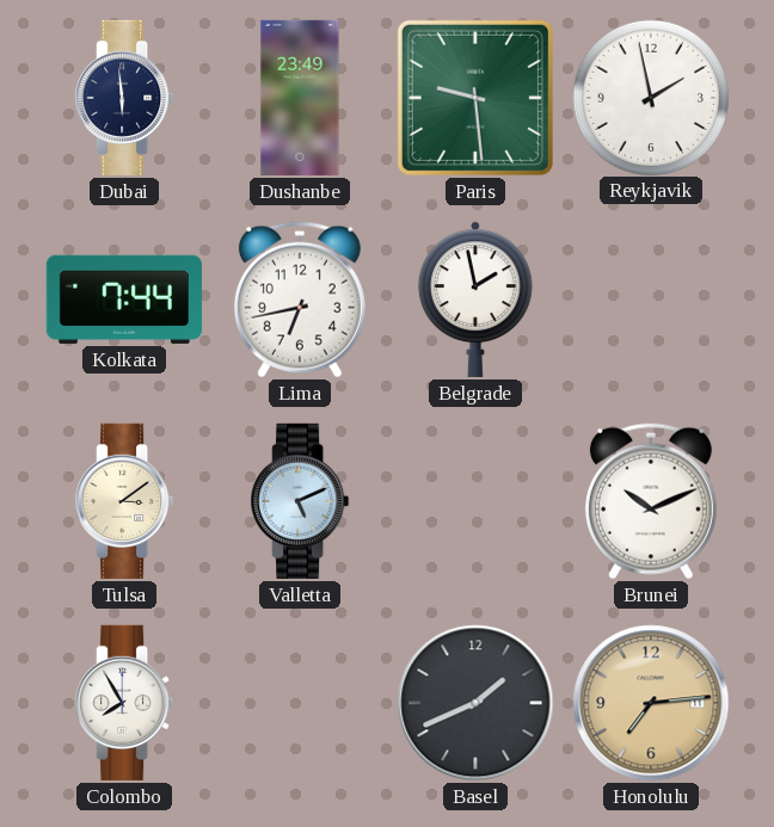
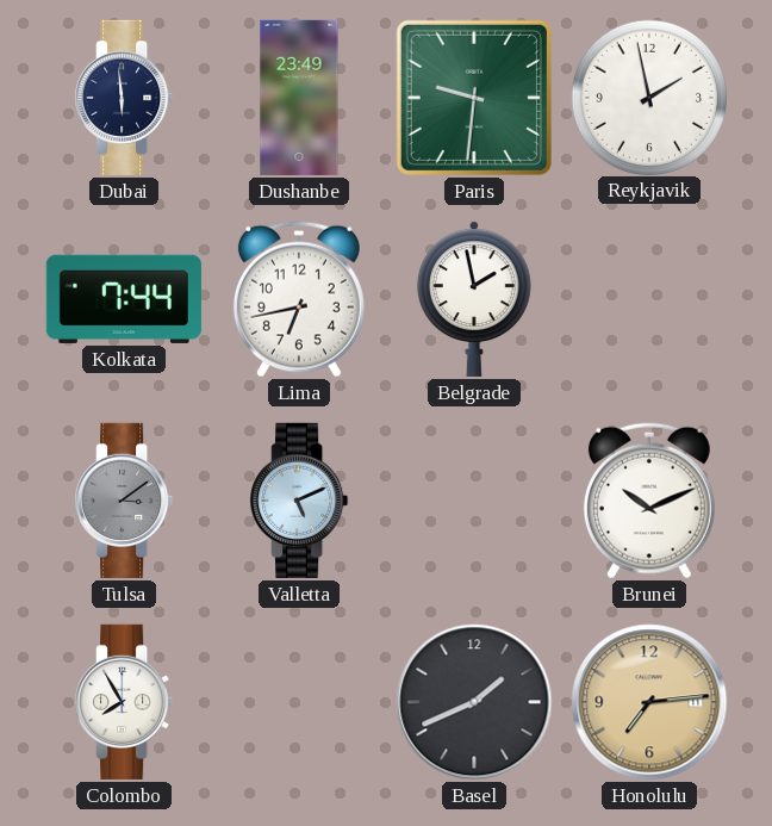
Paris: 9:29 -> 9:31
Tulsa dial: cream -> grey
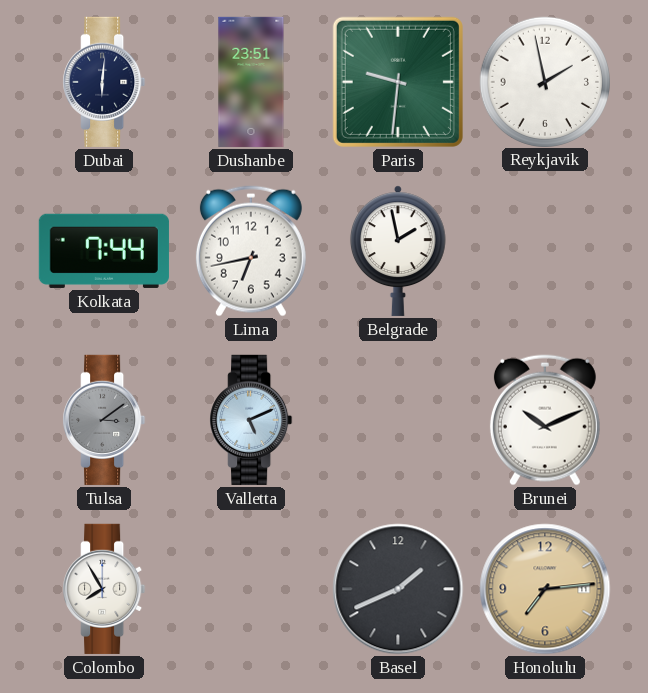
Dubai: 5:59 -> 6:01
Dushanbe: 23:49 -> 23:51
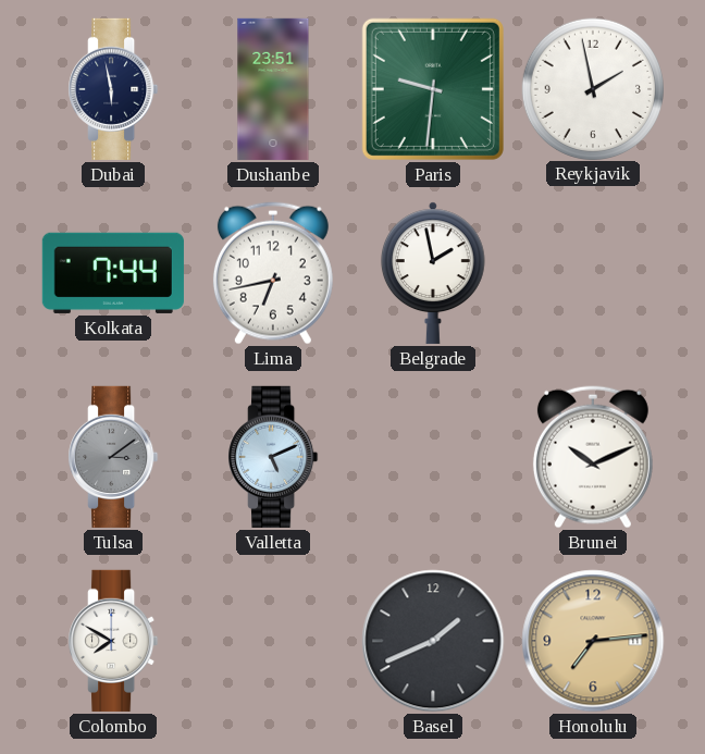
Dubai: 6:01 -> 5:58
Colombo: 7:55 -> 7:50
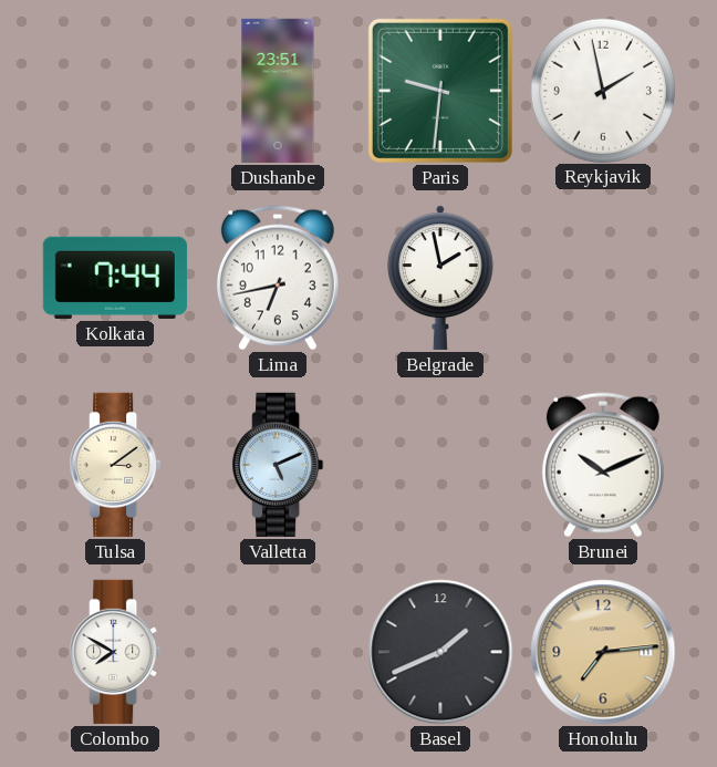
Dubai: 5:58 -> none
Tulsa dial: grey -> cream
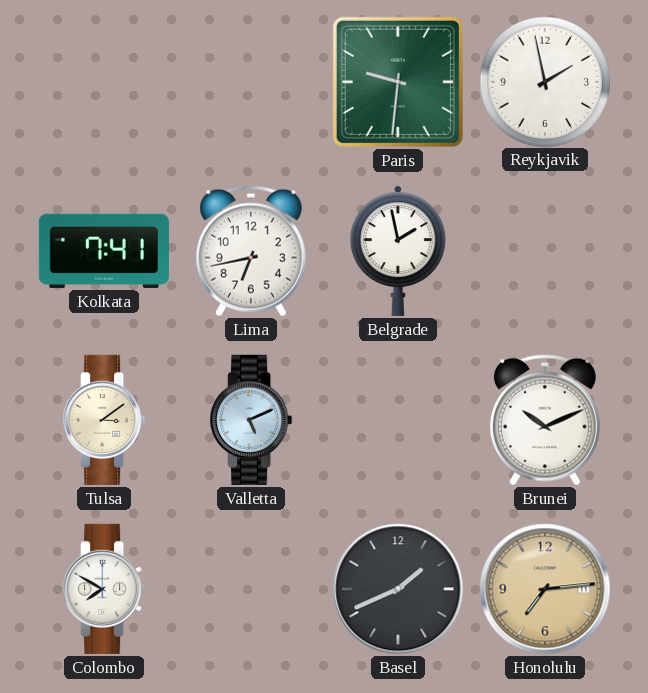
Dushanbe: 23:51 -> none
Kolkata: 7:44 -> 7:41
